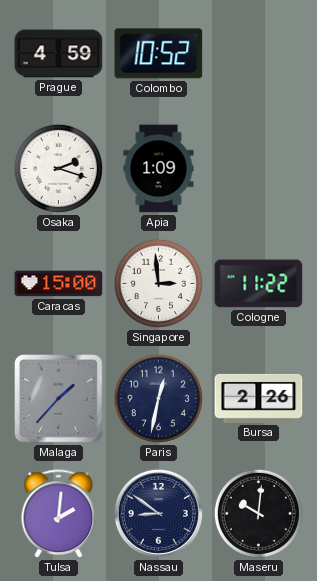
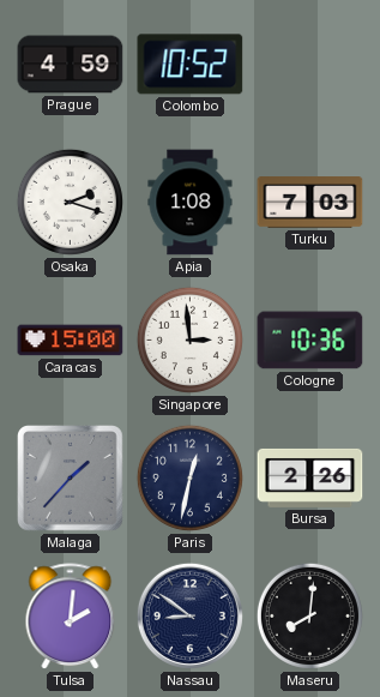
Apia: 1:09 -> 1:08
Turku: none -> 7:03
Cologne: 11:22 -> 10:36
Maseru: 10:01 -> 8:01
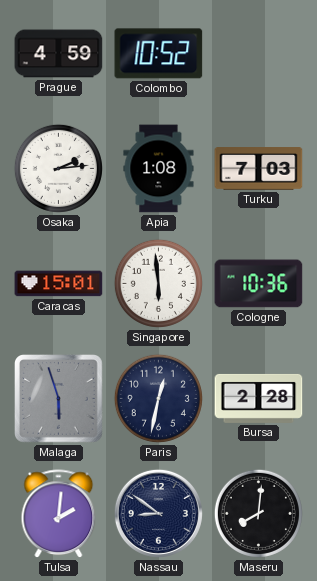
Osaka: 2:18 -> 2:14
Caracas: 15:00 -> 15:01
Singapore: 2:59 -> 5:59
Malaga: 1:37 -> 5:57
Bursa: 2:26 -> 2:28
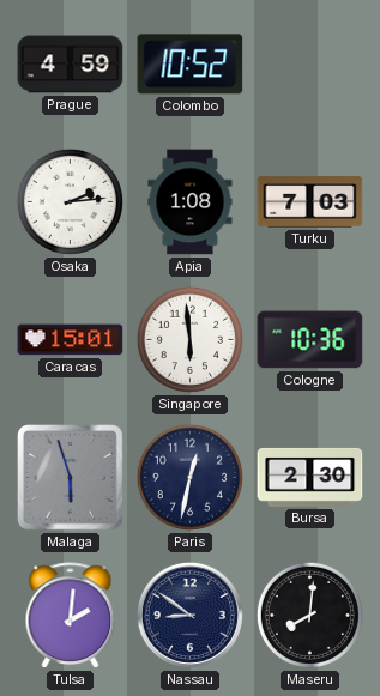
Bursa: 2:28 -> 2:30
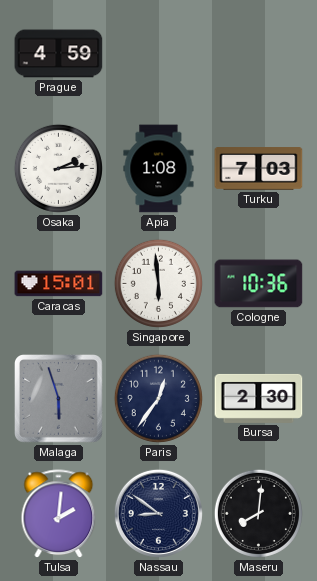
Colombo: 10:52 -> none
Paris: 12:32 -> 12:36
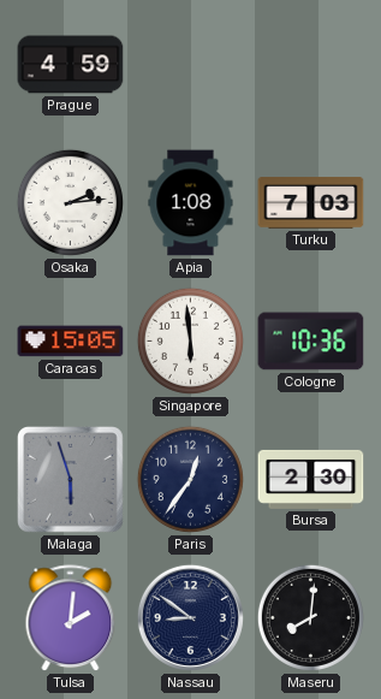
Caracas: 15:01 -> 15:05
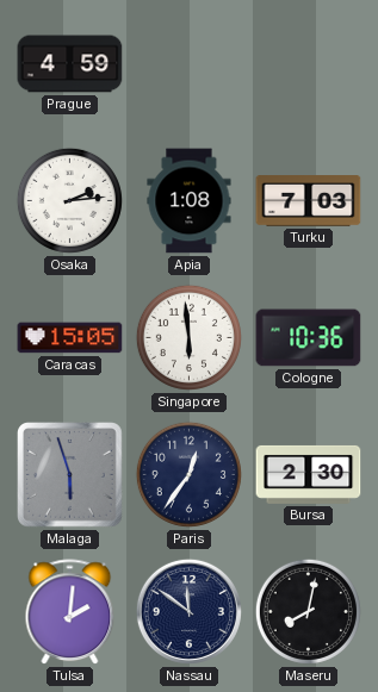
Nassau: 8:51 -> 11:51
Maseru: 8:01 -> 8:02
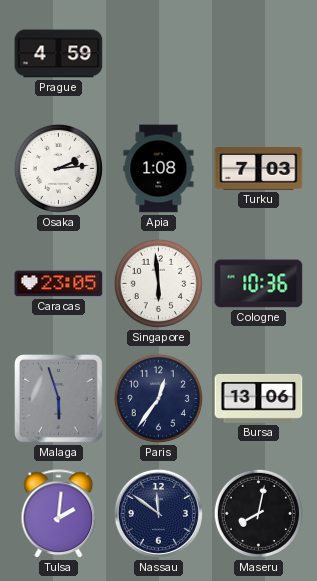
Caracas: 15:05 -> 23:05
Bursa: 2:30 -> 13:06
